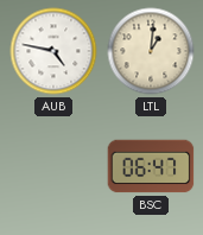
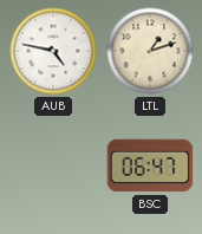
LTL: 1:01 -> 1:12
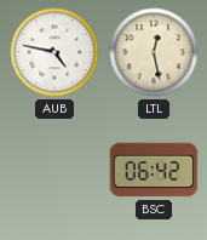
LTL: 1:12 -> 12:28
BSC: 06:47 -> 06:42
